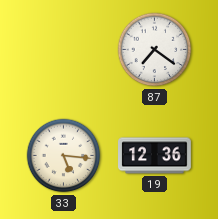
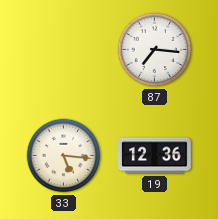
87: 7:21 -> 7:16
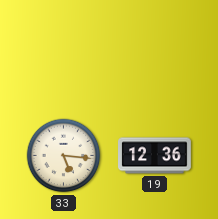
87: 7:16 -> none
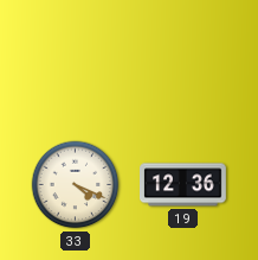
33: 5:16 -> 4:19
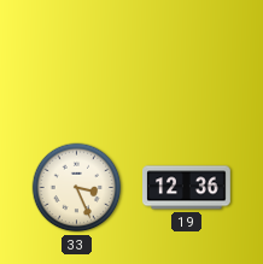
33: 4:19 -> 3:26
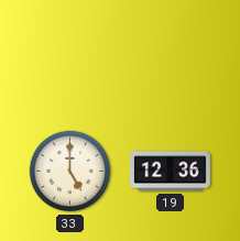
33: 3:26 -> 5:00
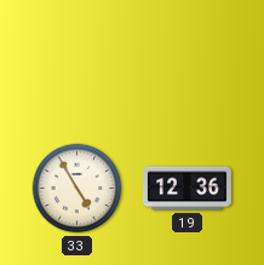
33: 5:00 -> 4:55
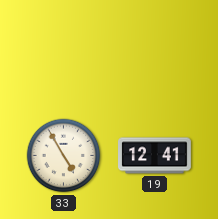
19: 12:36 -> 12:41
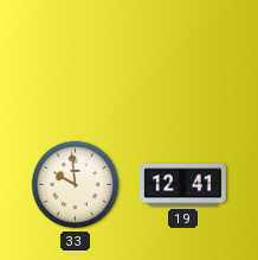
33: 4:55 -> 9:59
